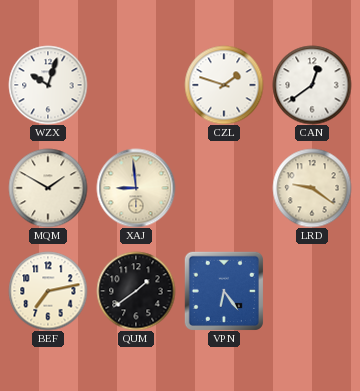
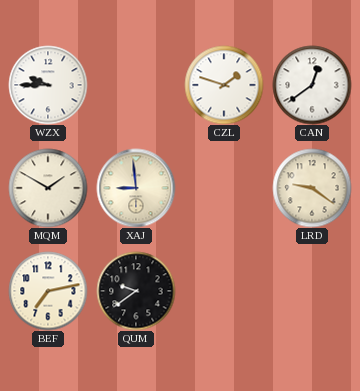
WZX: 10:03 -> 9:45
QUM: 1:39 -> 9:39
VPN: 6:24 -> none
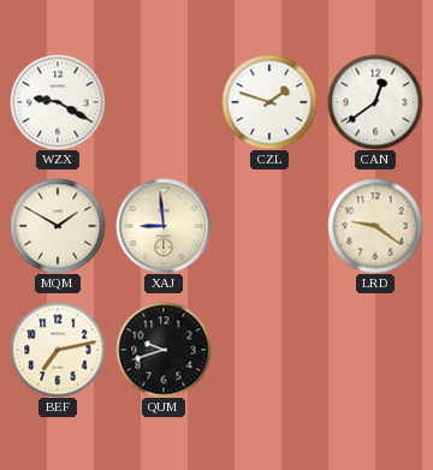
WZX: 9:45 -> 9:20
QUM: 9:39 -> 9:42
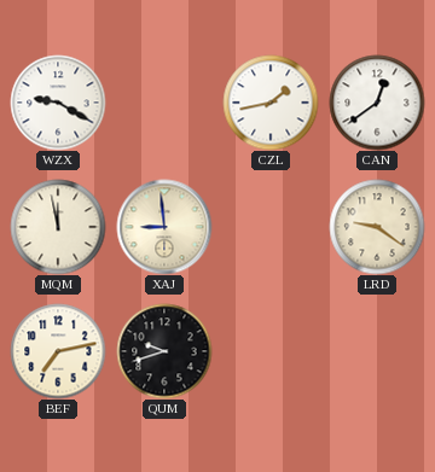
CZL: 1:48 -> 1:43
MQM: 1:50 -> 11:58
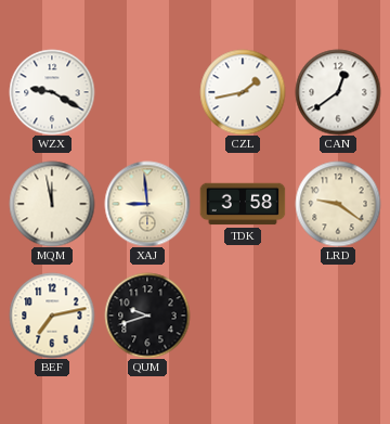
TDK: none -> 3:58
